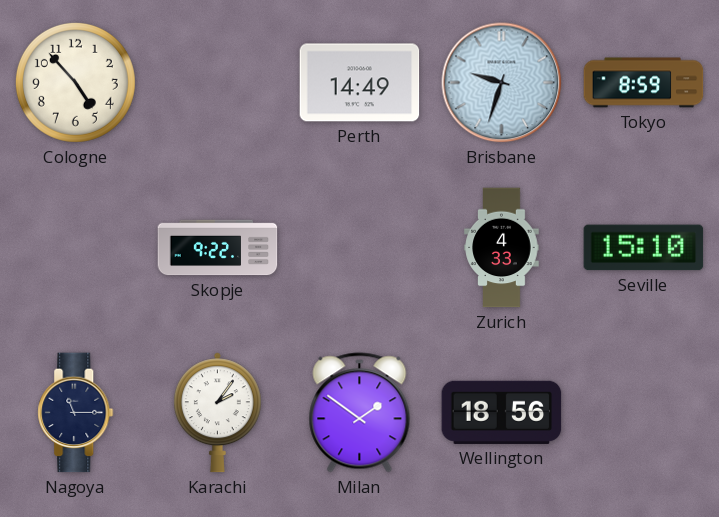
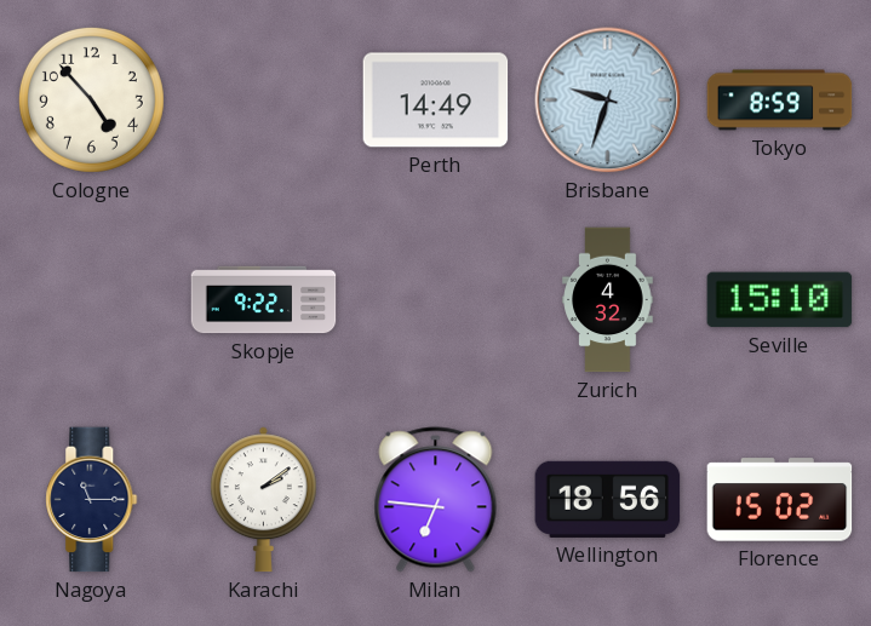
Zurich: 4:33 -> 4:32
Karachi: 2:06 -> 2:09
Milan: 1:51 -> 6:46
Florence: none -> 15:02
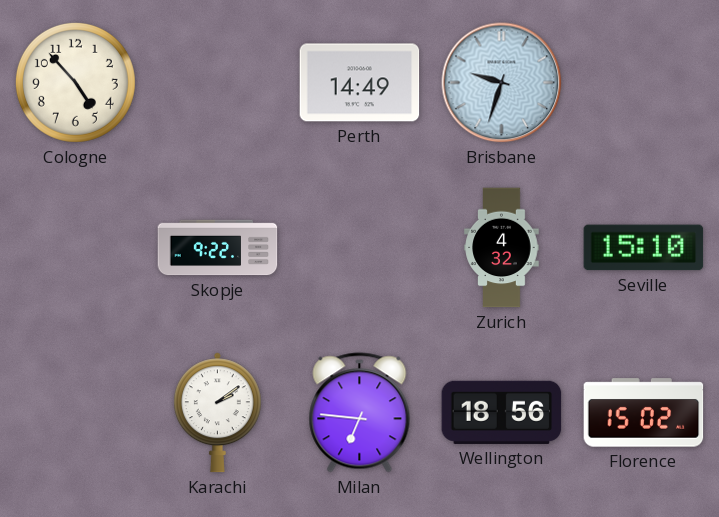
Tokyo: 8:59 -> none
Nagoya: 11:15 -> none
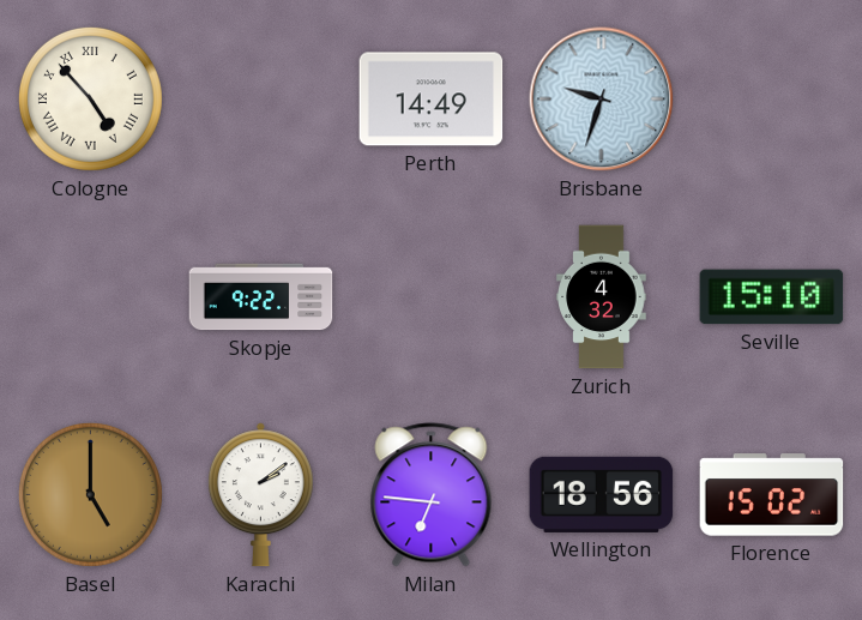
Cologne numerals: Arabic -> Roman
Basel: none -> 5:00
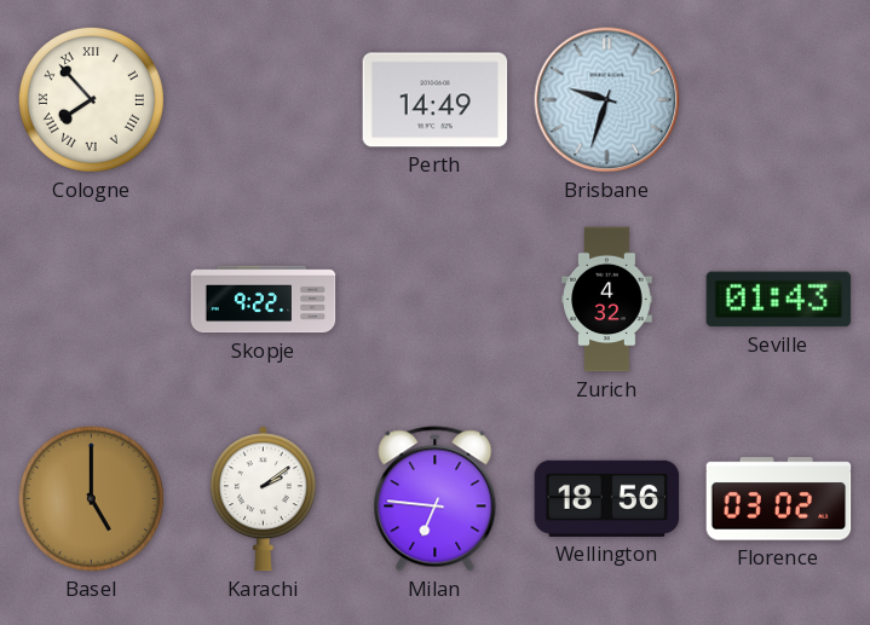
Cologne: 4:53 -> 7:53
Seville: 15:10 -> 01:43
Florence: 15:02 -> 03:02
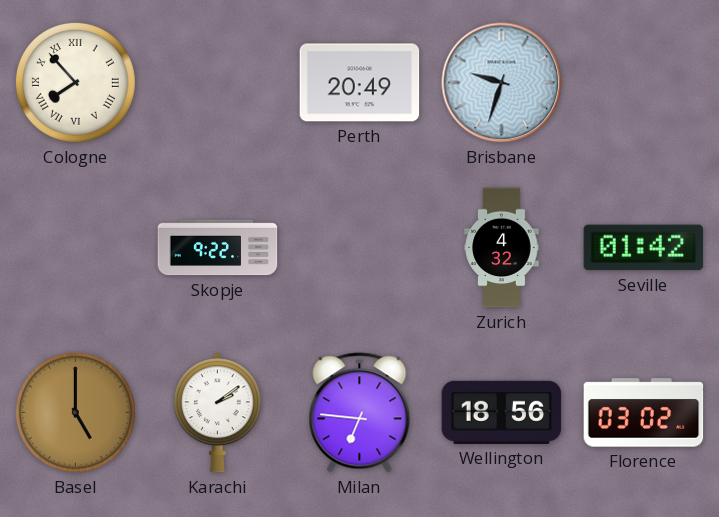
Perth: 14:49 -> 20:49
Seville: 01:43 -> 01:42
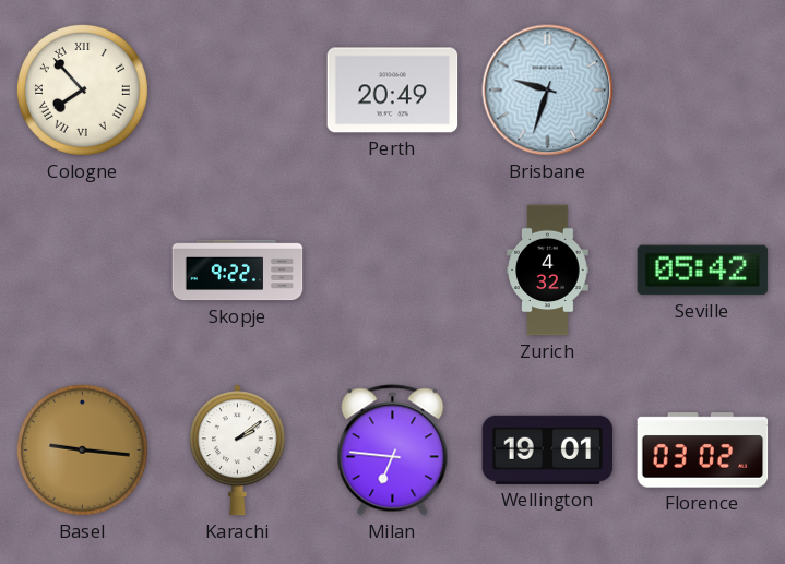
Seville: 01:42 -> 05:42
Basel: 5:00 -> 9:16
Wellington: 18:56 -> 19:01
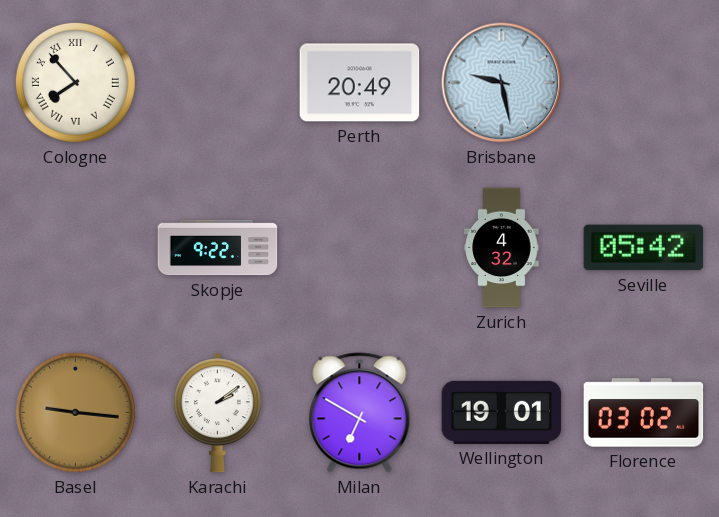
Brisbane: 9:33 -> 9:28
Milan: 6:46 -> 6:50
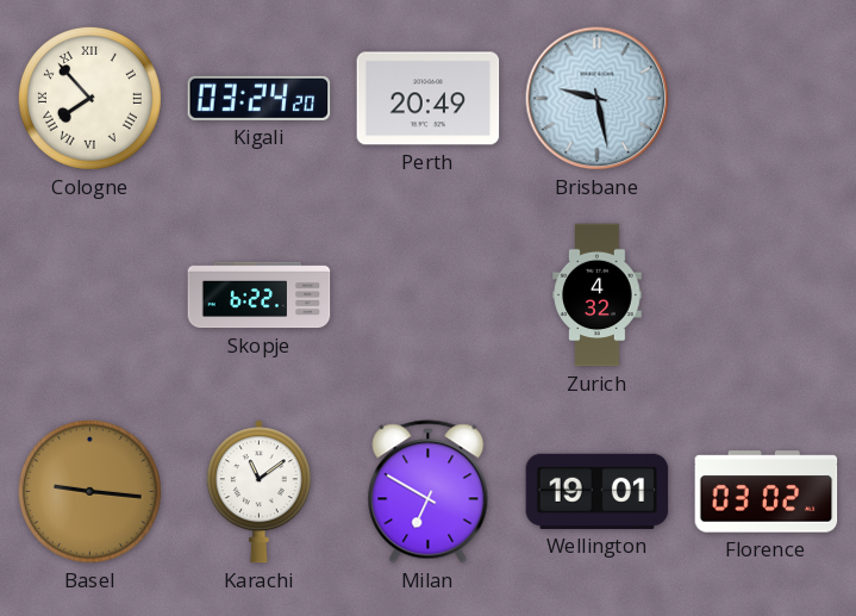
Kigali: none -> 03:24
Skopje: 9:22 -> 6:22
Seville: 05:42 -> none
Karachi: 2:09 -> 11:09
